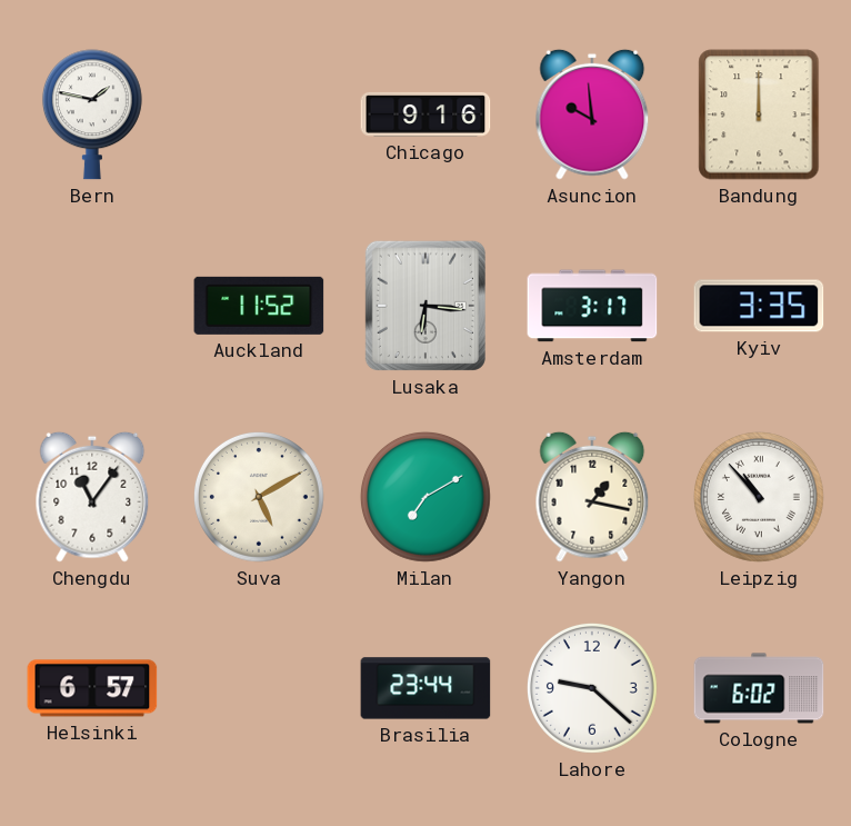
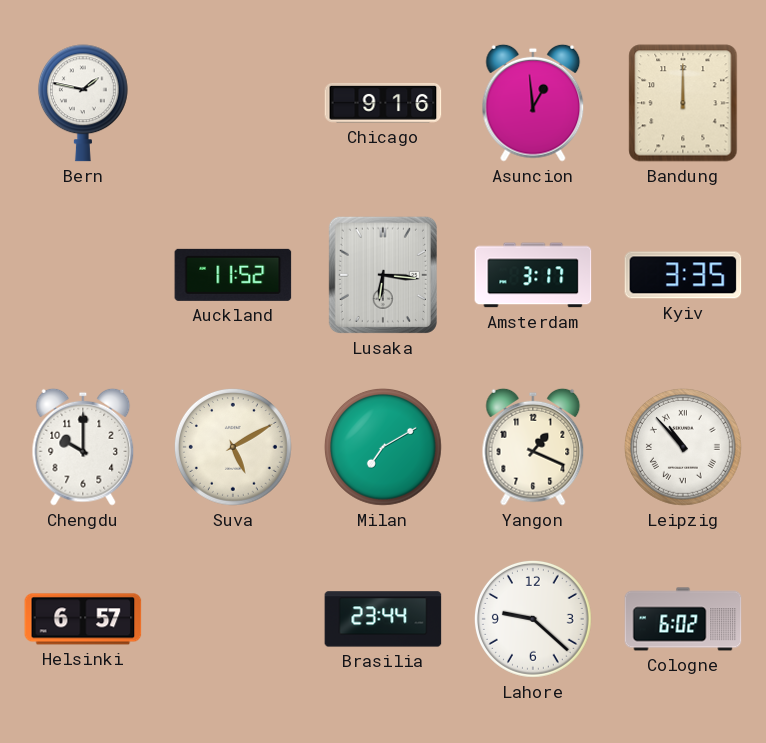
Asuncion: 9:59 -> 12:59
Chengdu: 11:06 -> 10:00
Yangon: 1:17 -> 1:19
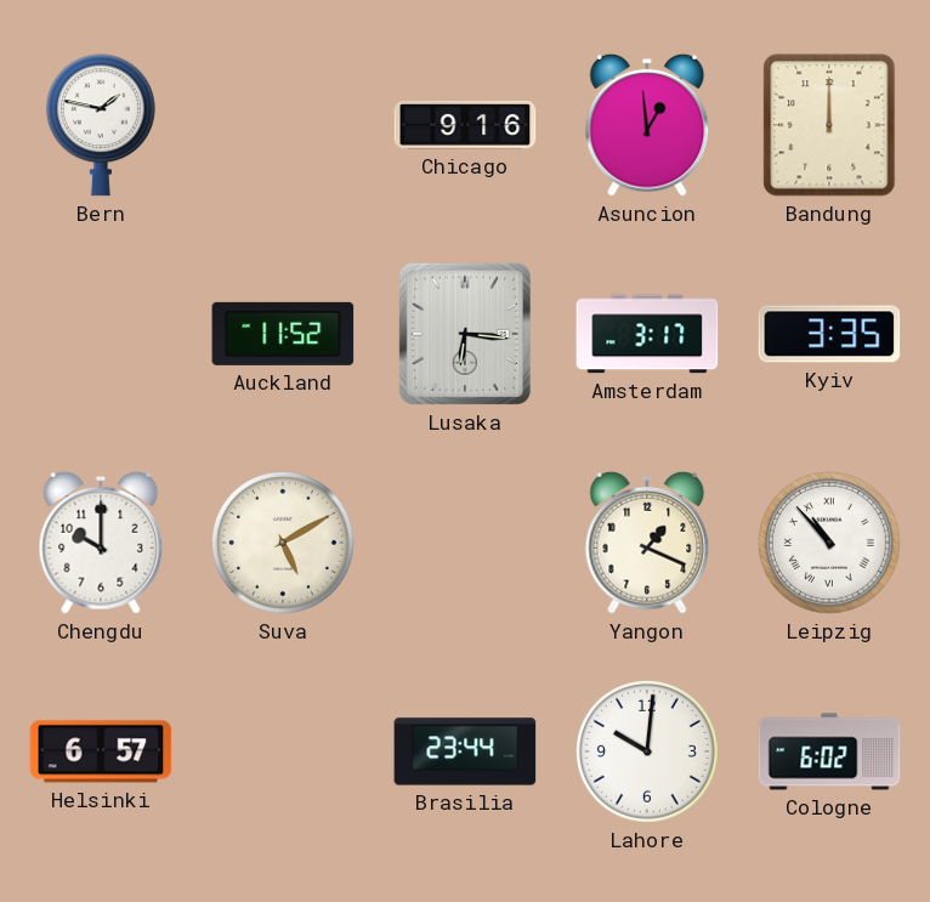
Milan: 7:10 -> none
Lahore: 9:22 -> 10:01
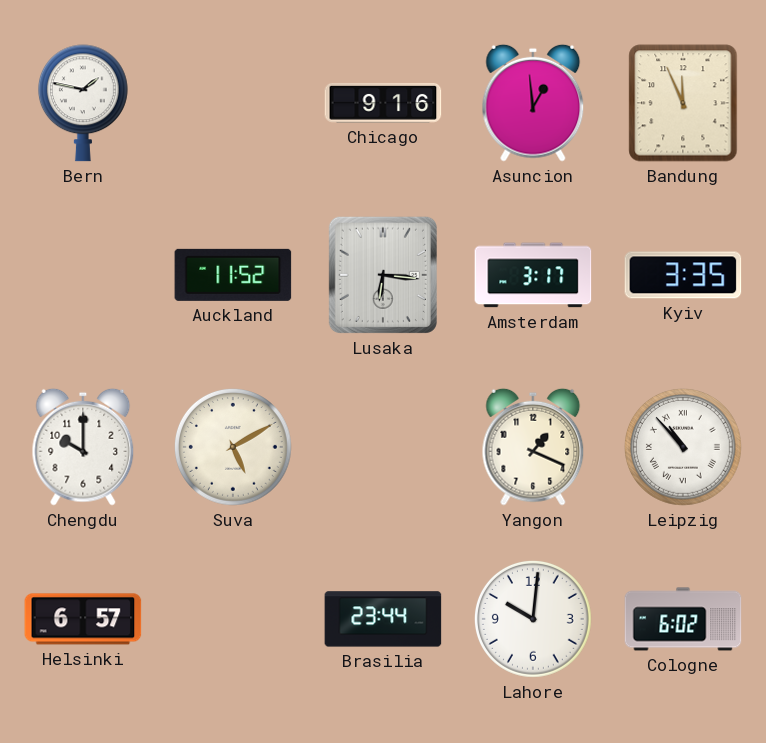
Bandung: 12:00 -> 11:56
